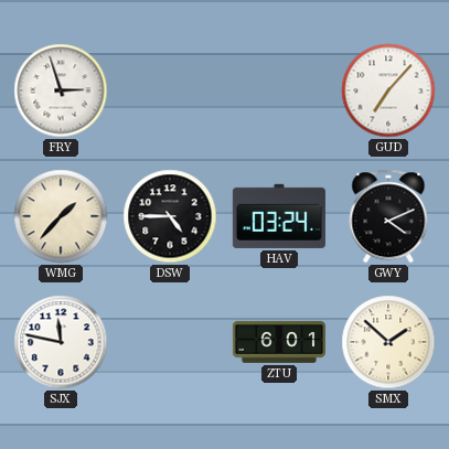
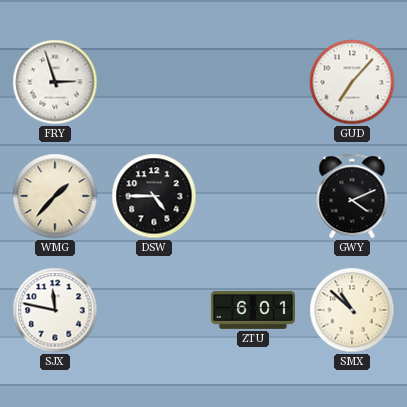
HAV: 03:24 -> none
SMX: 1:52 -> 10:52
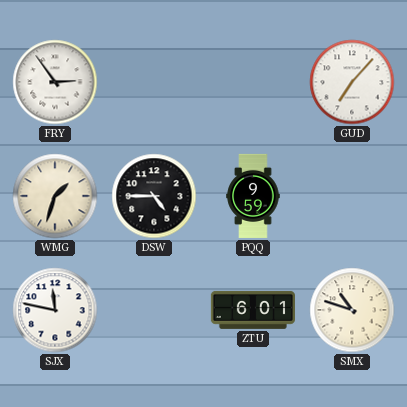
FRY: 2:57 -> 2:54
WMG: 1:37 -> 1:33
PQQ: none -> 9:59
GWY: 4:11 -> none
SMX: 10:52 -> 10:48
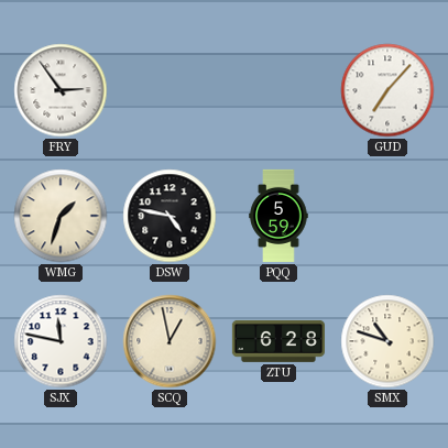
DSW: 4:45 -> 4:47
PQQ: 9:59 -> 5:59
SCQ: none -> 12:58
ZTU: 6:01 -> 6:28
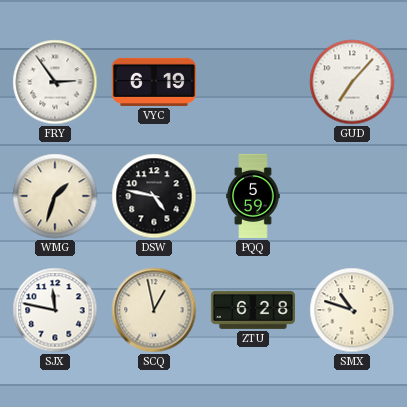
VYC: none -> 6:19
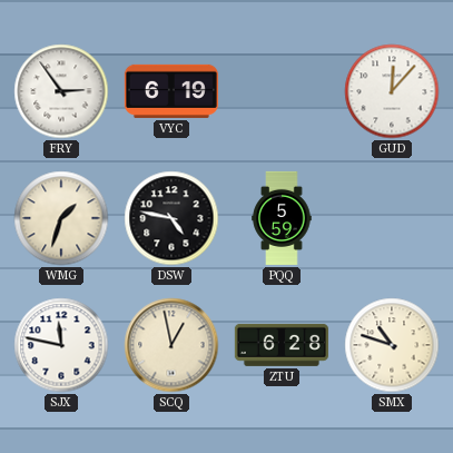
GUD: 7:07 -> 12:07
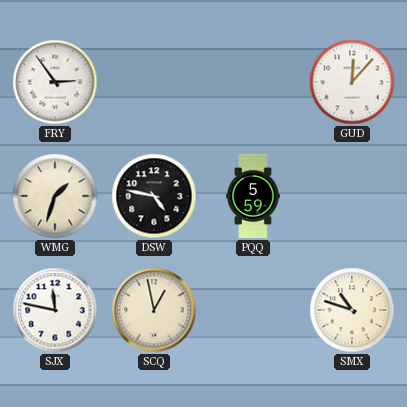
VYC: 6:19 -> none
ZTU: 6:28 -> none
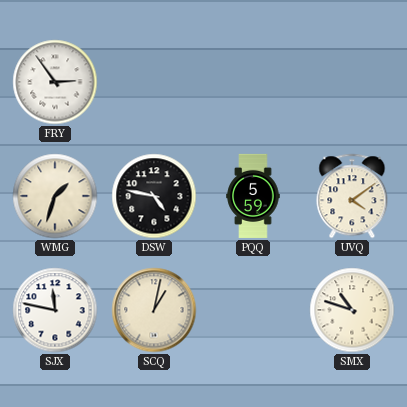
GUD: 12:07 -> none
UVQ: none -> 4:09
SCQ: 12:58 -> 1:02
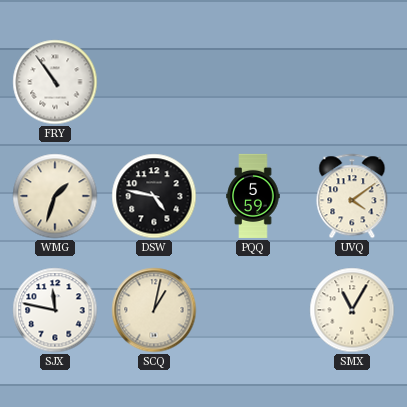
FRY: 2:54 -> 10:54
SMX: 10:48 -> 11:05
